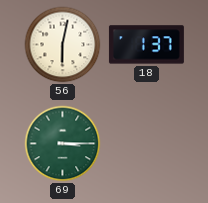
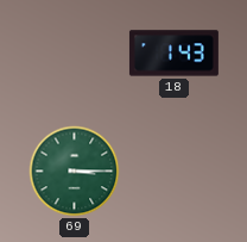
56: 6:02 -> none
18: 1:37 -> 1:43
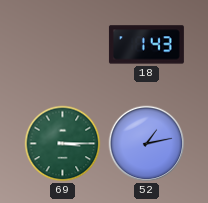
52: none -> 1:13
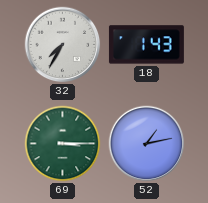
32: none -> 7:35
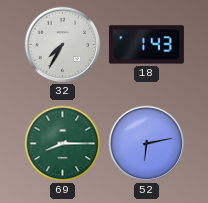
69: 3:15 -> 8:15
52: 1:13 -> 6:13
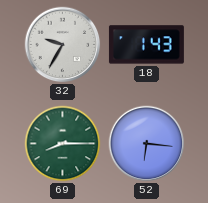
32: 7:35 -> 9:35
52: 6:13 -> 6:16
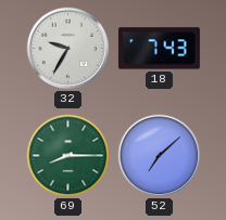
18: 1:43 -> 7:43
52: 6:16 -> 7:08
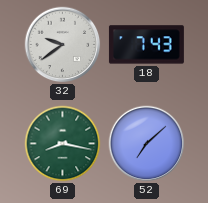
32: 9:35 -> 9:39
69: 8:15 -> 8:17
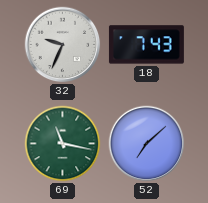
32: 9:39 -> 9:34
69: 8:17 -> 11:17
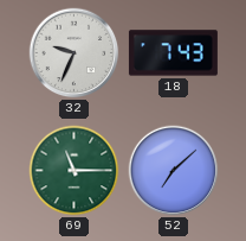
69: 11:17 -> 11:15
